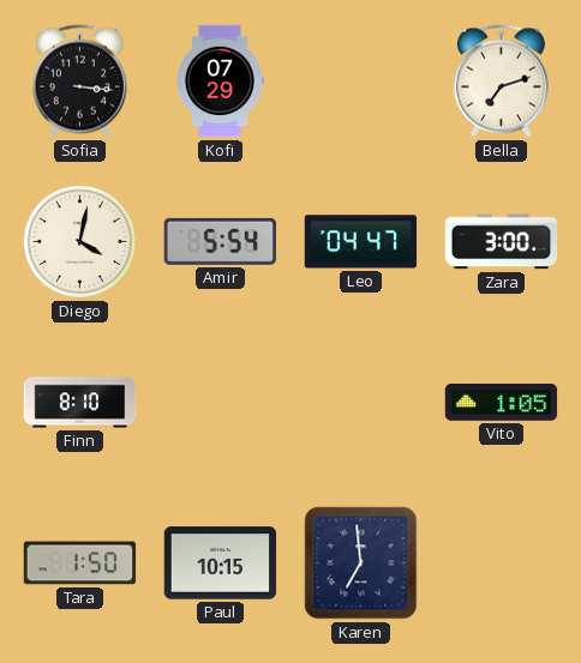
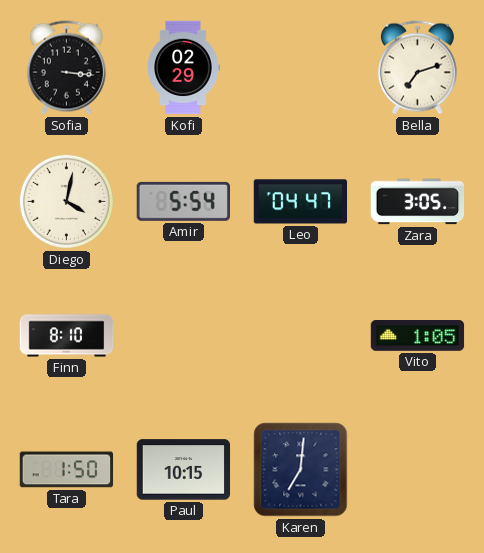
Kofi: 07:29 -> 02:29
Zara: 3:00 -> 3:05
Karen: 6:59 -> 7:01
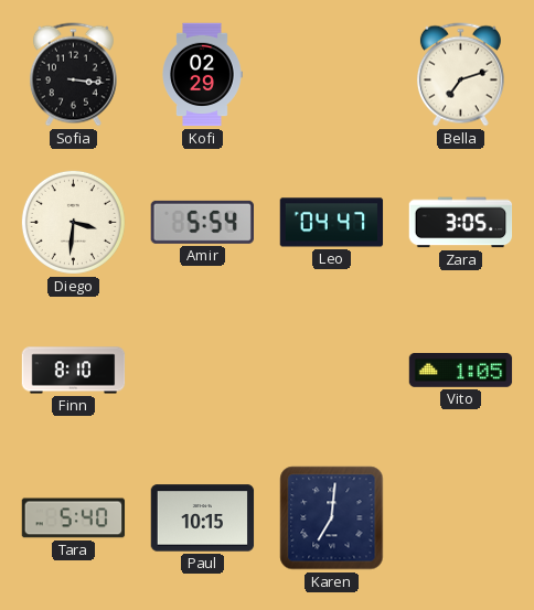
Diego: 4:02 -> 3:31
Tara: 1:50 -> 5:40
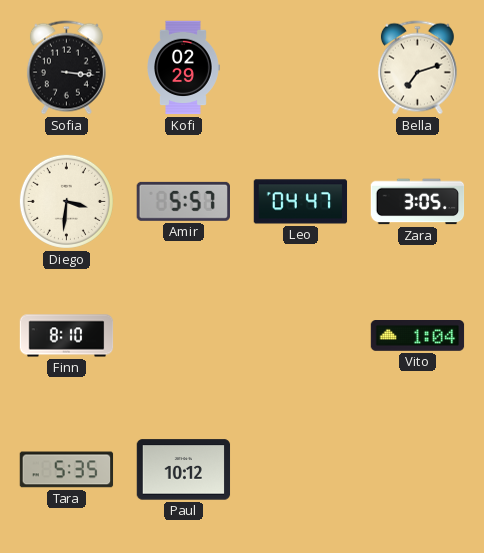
Amir: 5:54 -> 5:57
Vito: 1:05 -> 1:04
Tara: 5:40 -> 5:35
Paul: 10:15 -> 10:12
Karen: 7:01 -> none
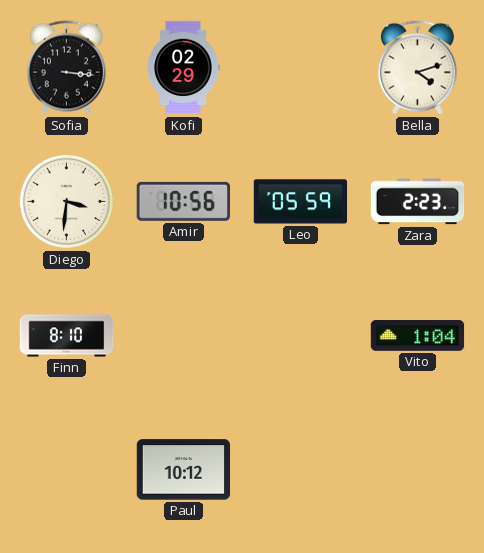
Bella: 7:12 -> 4:12
Amir: 5:57 -> 10:56
Leo: 04:47 -> 05:59
Zara: 3:05 -> 2:23
Tara: 5:35 -> none
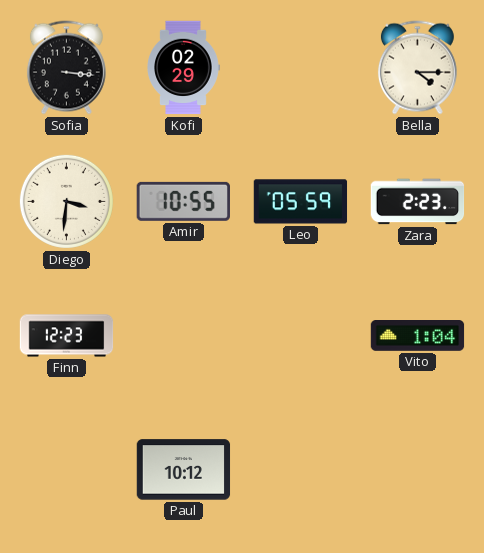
Bella: 4:12 -> 4:15
Amir: 10:56 -> 10:55
Finn: 8:10 -> 12:23
